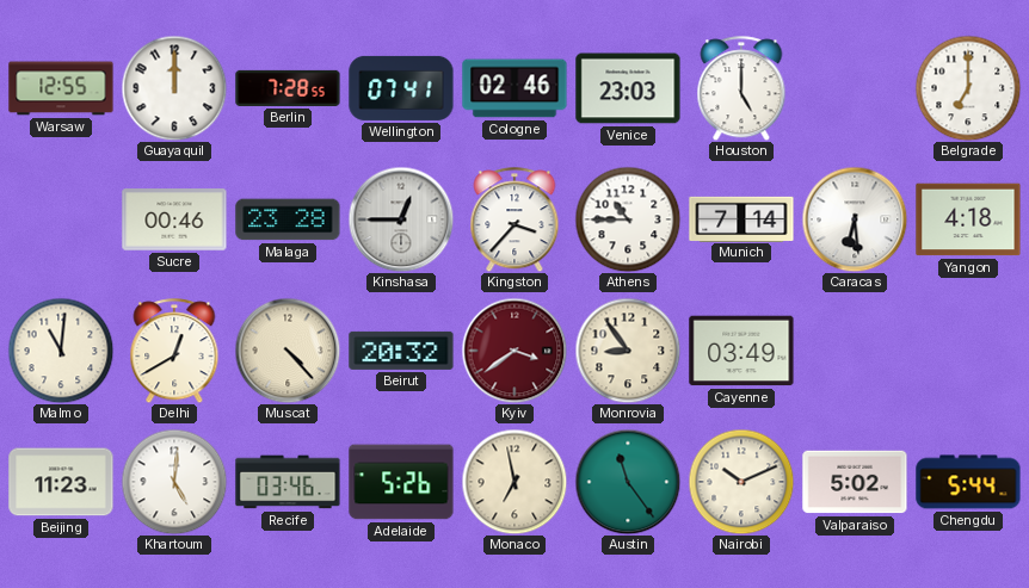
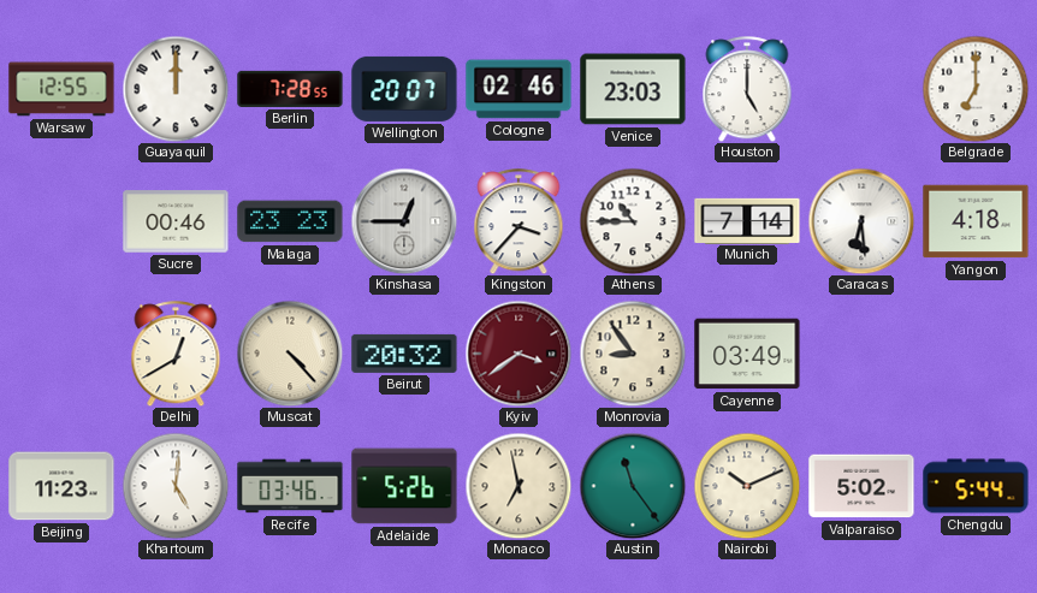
Wellington: 07:41 -> 20:07
Malaga: 23:28 -> 23:23
Malmo: 11:01 -> none
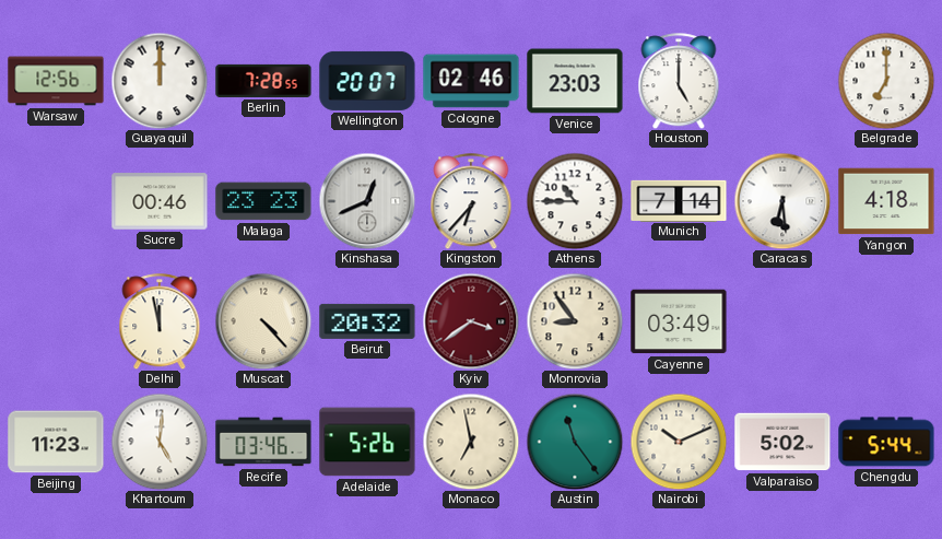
Warsaw: 12:55 -> 12:56
Kinshasa: 12:45 -> 12:41
Kingston: 3:37 -> 6:37
Delhi: 12:40 -> 11:58
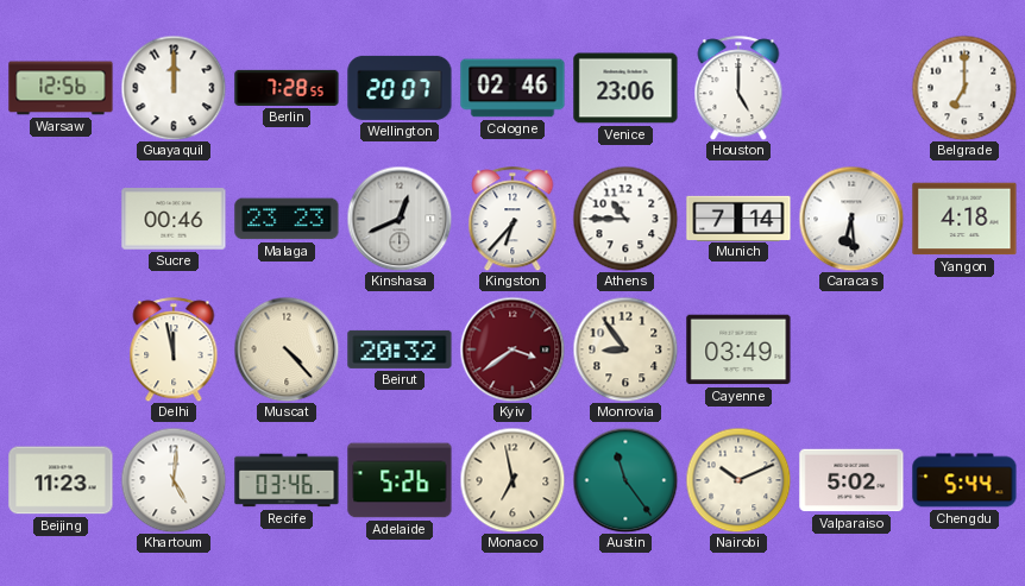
Venice: 23:03 -> 23:06
